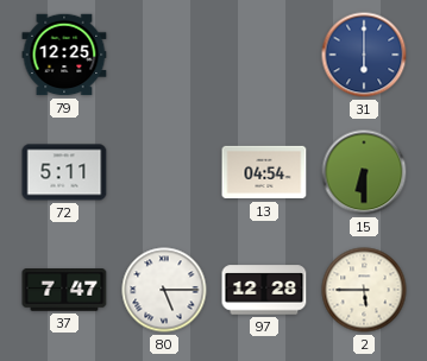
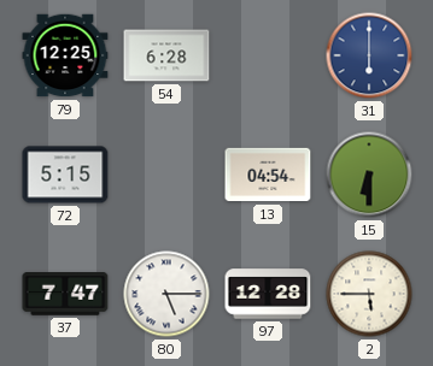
54: none -> 6:28
72: 5:11 -> 5:15
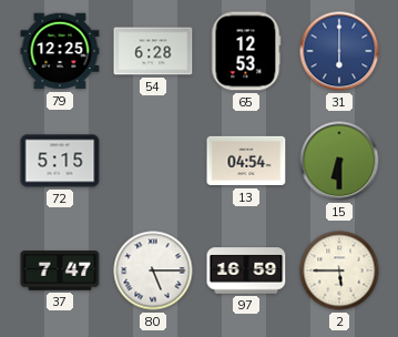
65: none -> 12:53
97: 12:28 -> 16:59
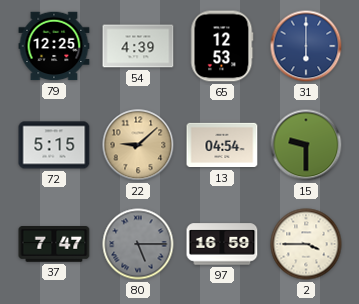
54: 6:28 -> 4:39
22: none -> 9:08
15: 6:30 -> 9:30
80 dial: white -> grey
2: 5:45 -> 3:45
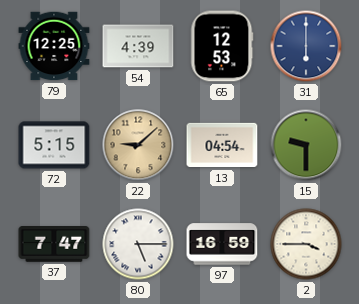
80 dial: grey -> white
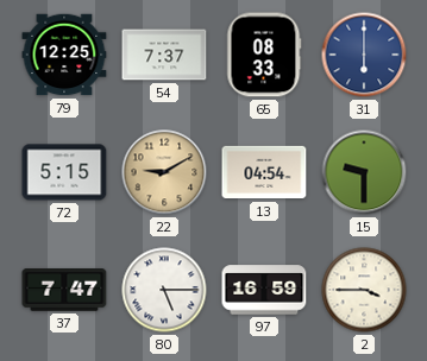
54: 4:39 -> 7:37
65: 12:53 -> 08:33
22: 9:08 -> 9:10
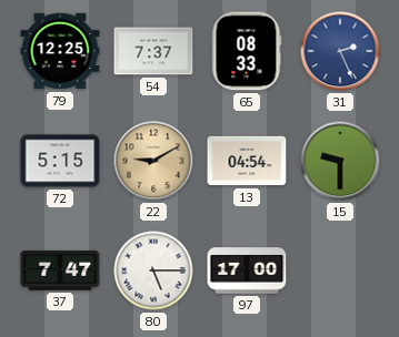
31: 6:00 -> 2:26
97: 16:59 -> 17:00
2: 3:45 -> none
